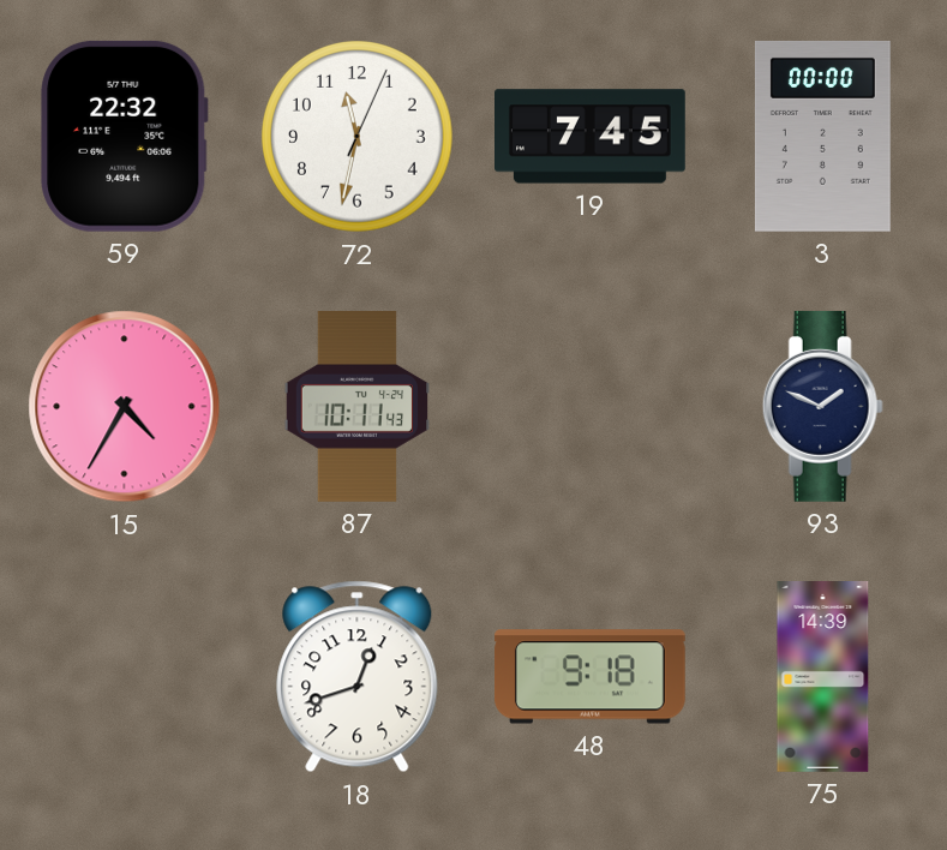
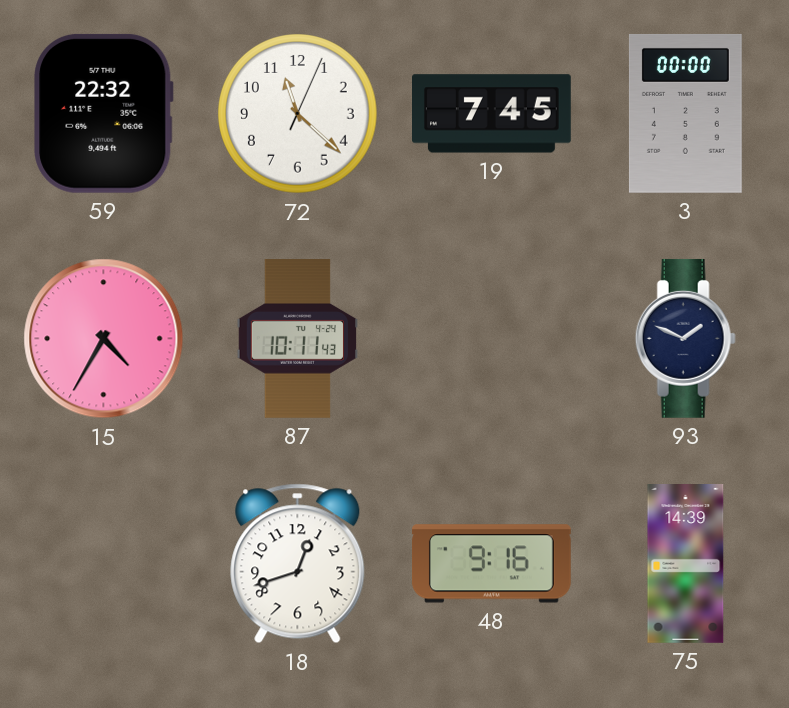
72: 11:32 -> 11:22
48: 9:18 -> 9:16
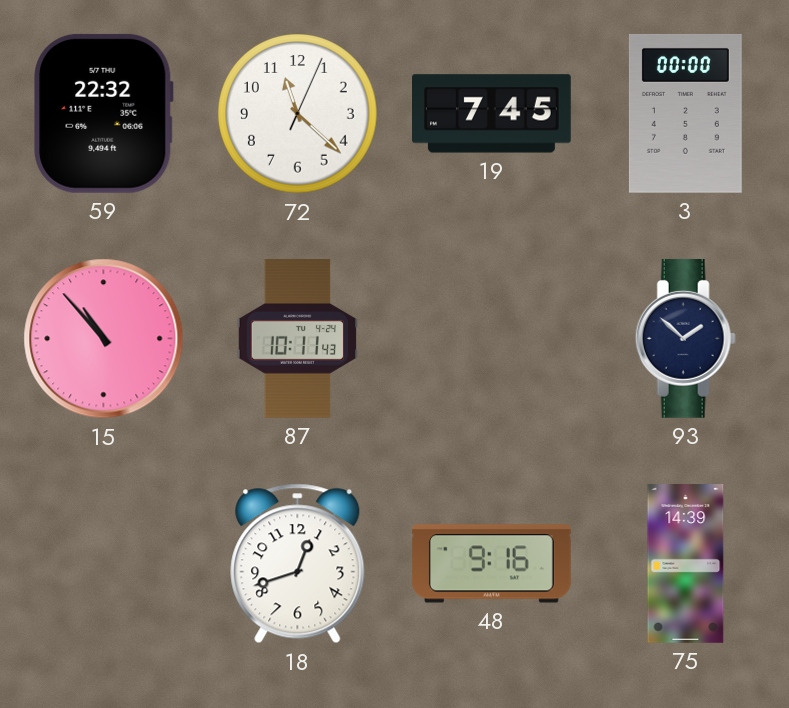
15: 4:35 -> 10:53
93: 1:49 -> 1:52
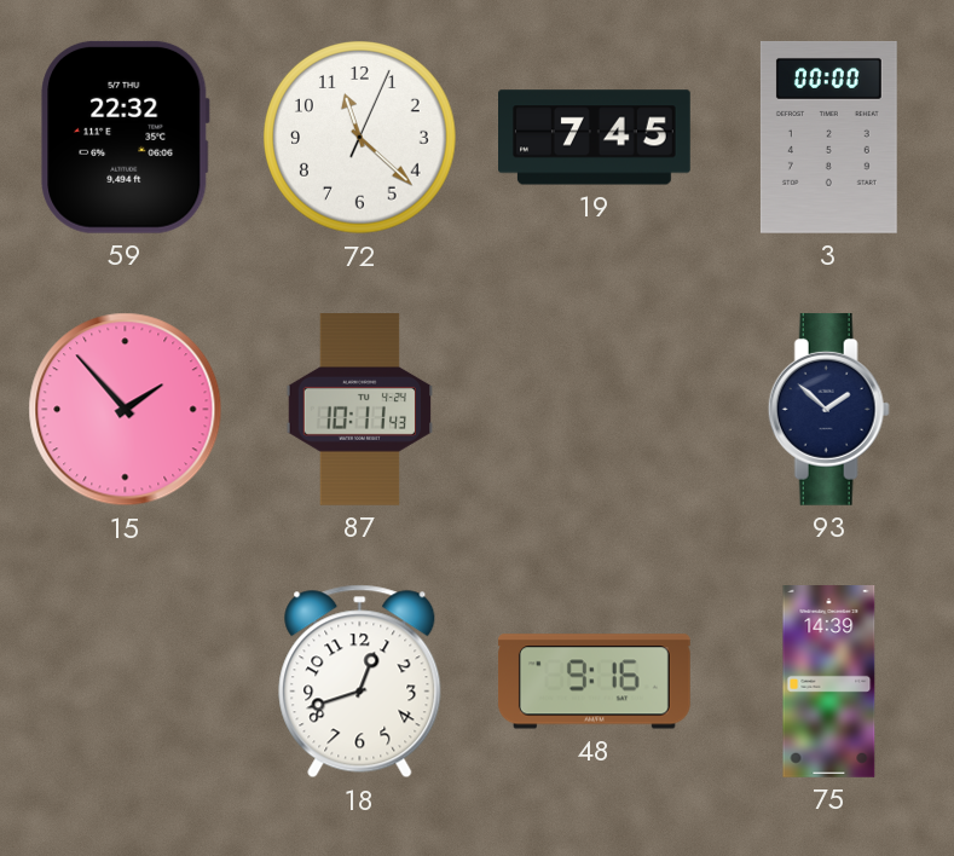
15: 10:53 -> 1:53
